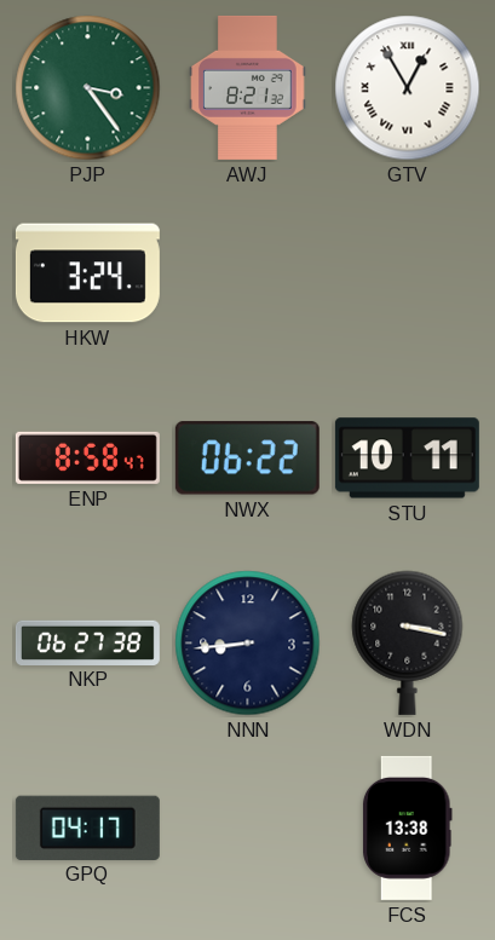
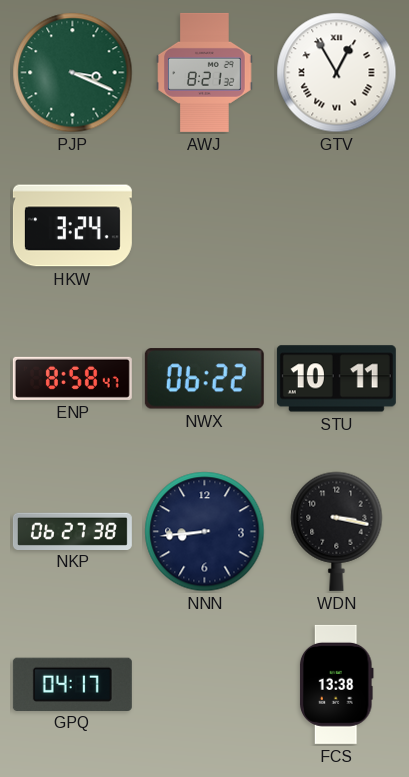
PJP: 3:24 -> 3:19
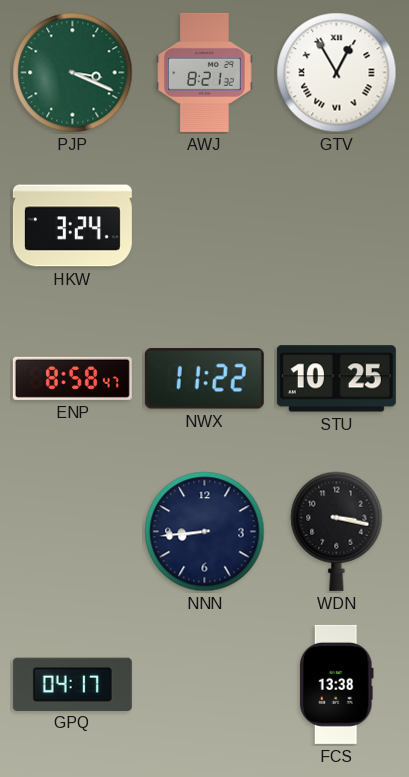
NWX: 06:22 -> 11:22
STU: 10:11 -> 10:25
NKP: 06:27 -> none
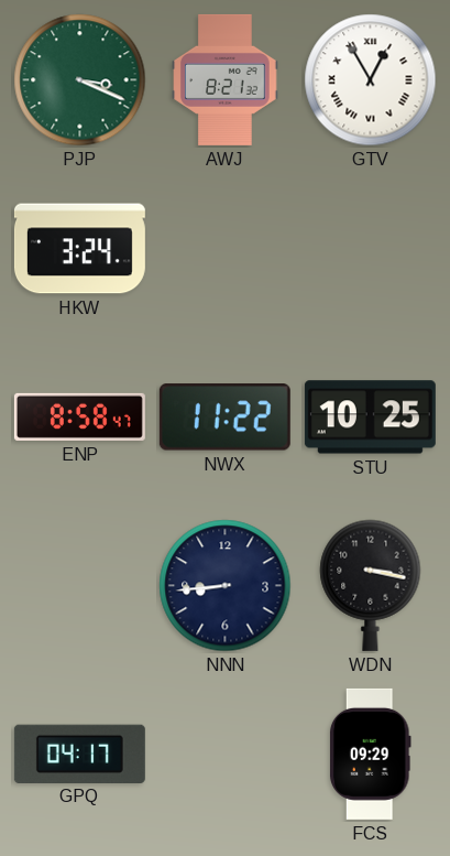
FCS: 13:38 -> 09:29
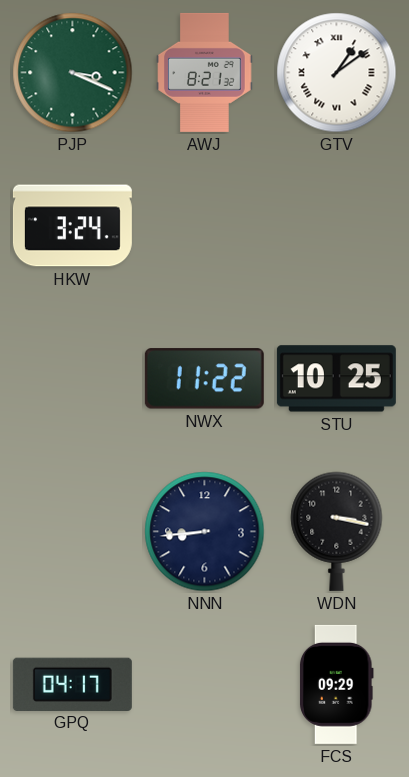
GTV: 12:55 -> 1:09
ENP: 8:58 -> none
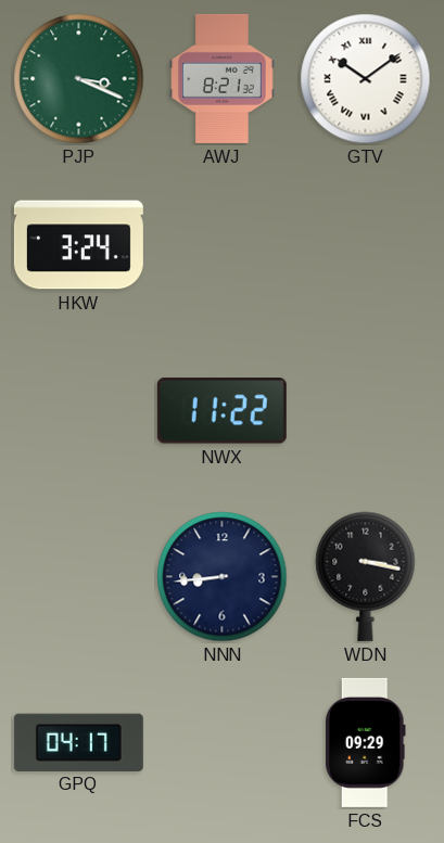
GTV: 1:09 -> 10:09
STU: 10:25 -> none
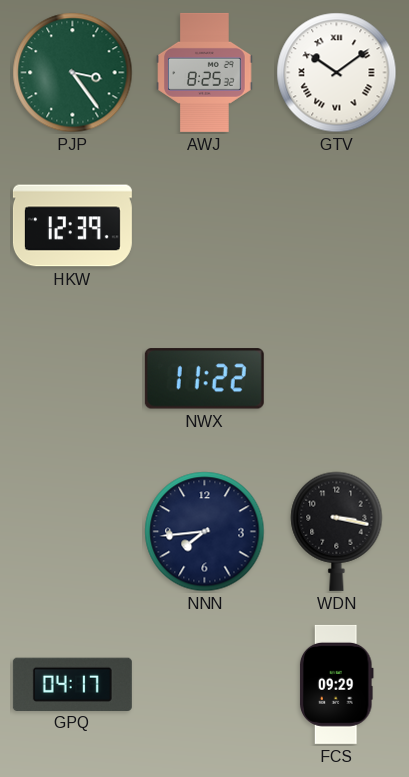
PJP: 3:19 -> 3:24
AWJ: 8:21 -> 8:25
HKW: 3:24 -> 12:39
NNN: 8:44 -> 7:44
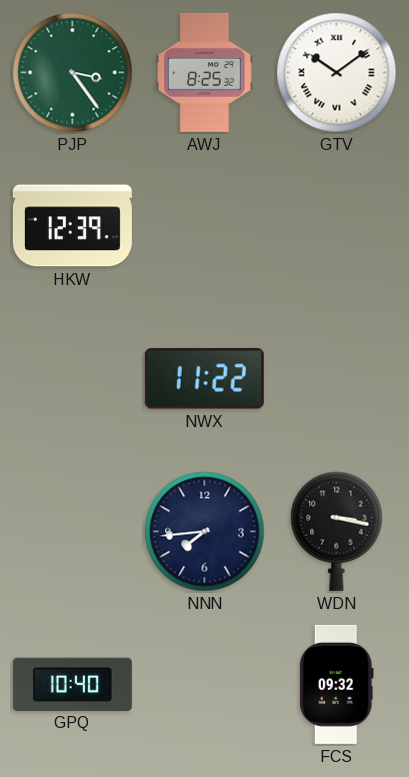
GPQ: 04:17 -> 10:40
FCS: 09:29 -> 09:32
